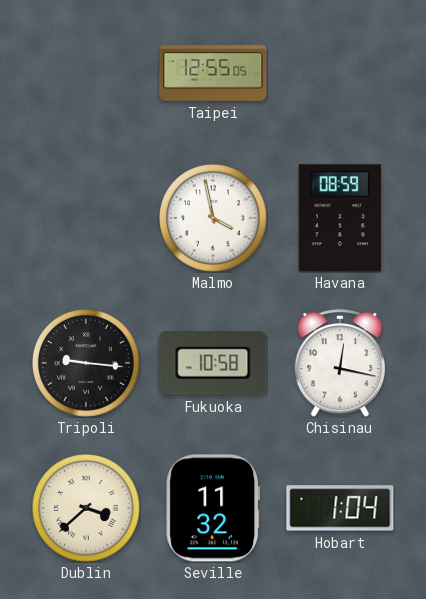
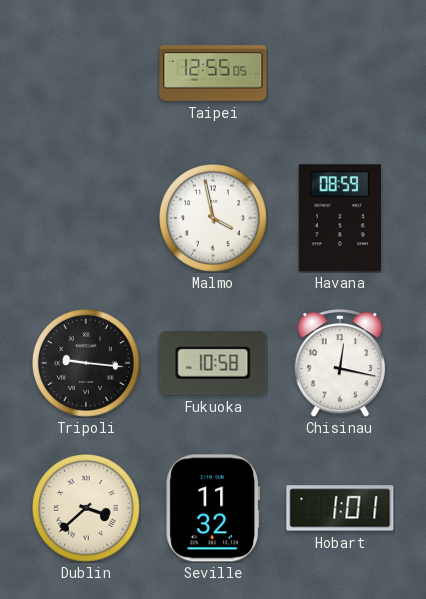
Hobart: 1:04 -> 1:01
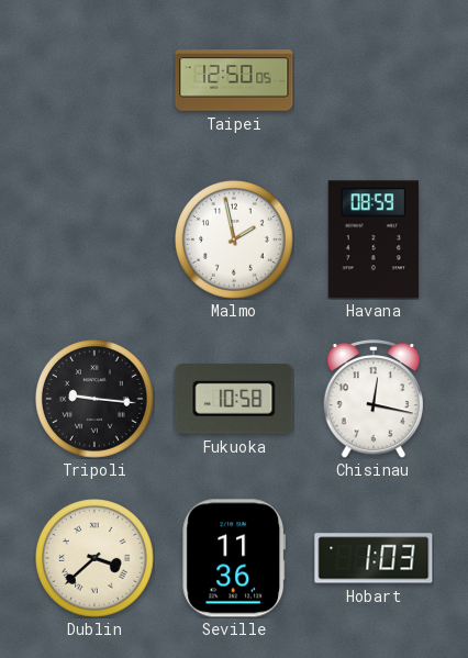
Taipei: 12:55 -> 12:50
Malmo: 3:58 -> 1:58
Seville: 11:32 -> 11:36
Hobart: 1:01 -> 1:03
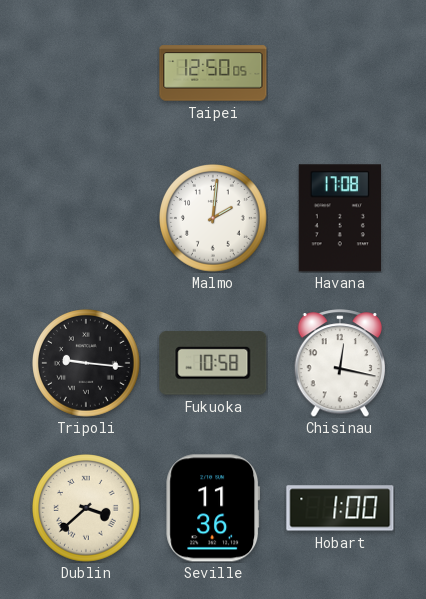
Malmo: 1:58 -> 2:01
Havana: 08:59 -> 17:08
Hobart: 1:03 -> 1:00
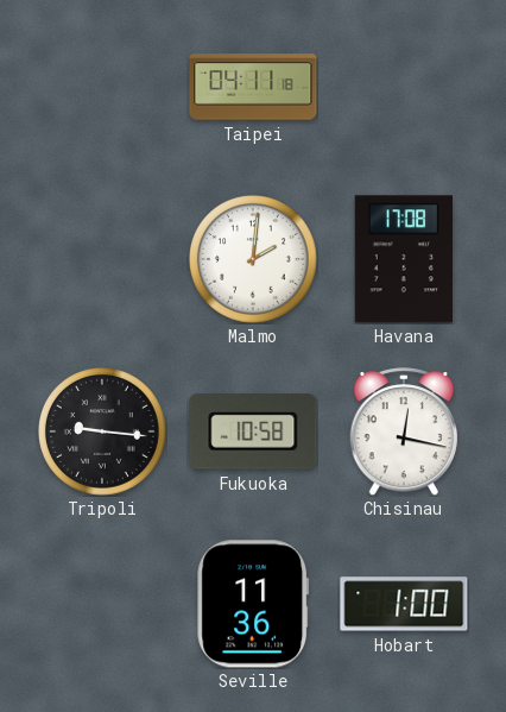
Taipei: 12:50 -> 04:11
Dublin: 3:38 -> none
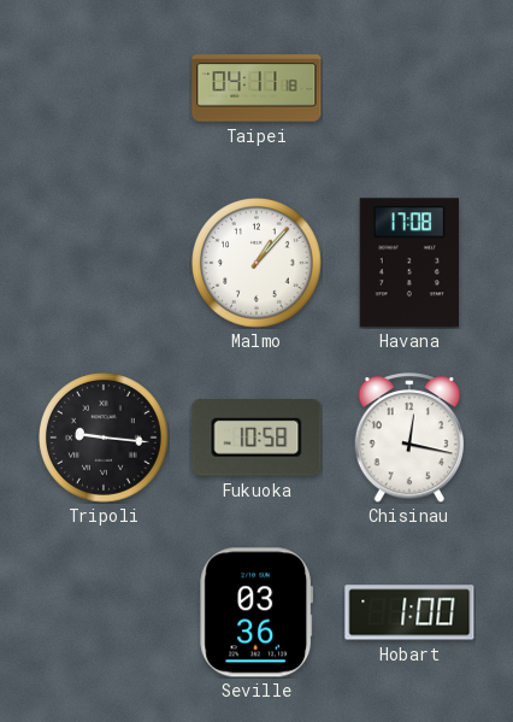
Malmo: 2:01 -> 1:07
Seville: 11:36 -> 03:36
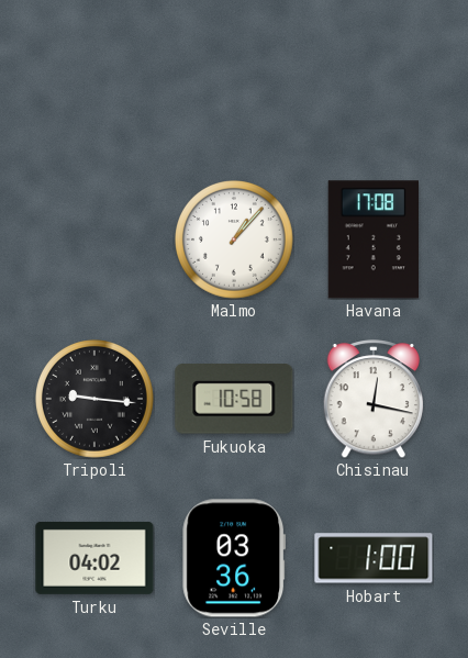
Taipei: 04:11 -> none
Turku: none -> 04:02
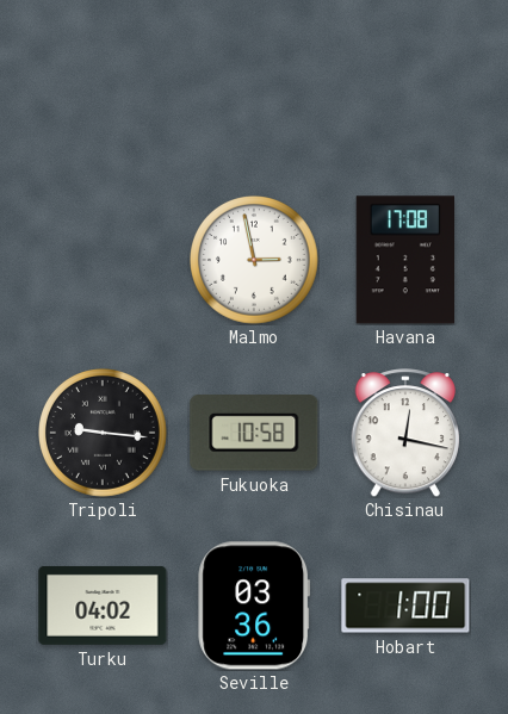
Malmo: 1:07 -> 2:58
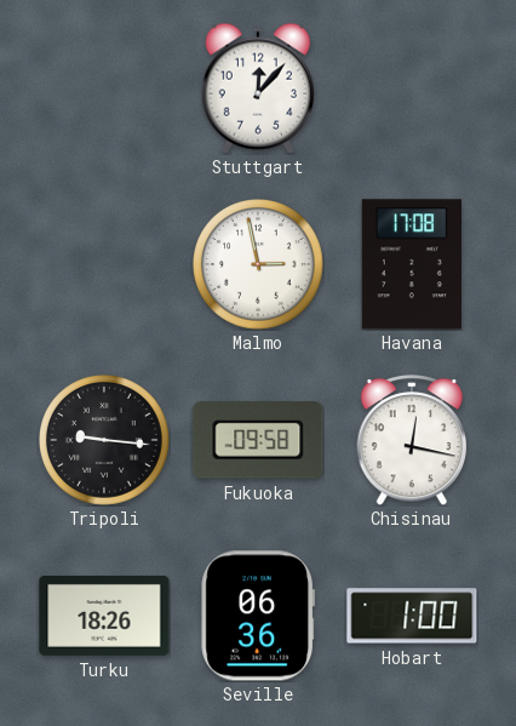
Stuttgart: none -> 12:07
Fukuoka: 10:58 -> 09:58
Turku: 04:02 -> 18:26
Seville: 03:36 -> 06:36
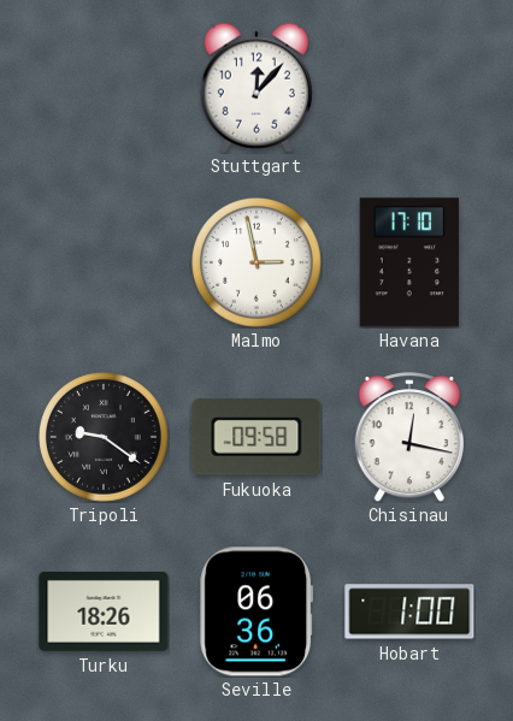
Havana: 17:08 -> 17:10
Tripoli: 9:16 -> 9:21
